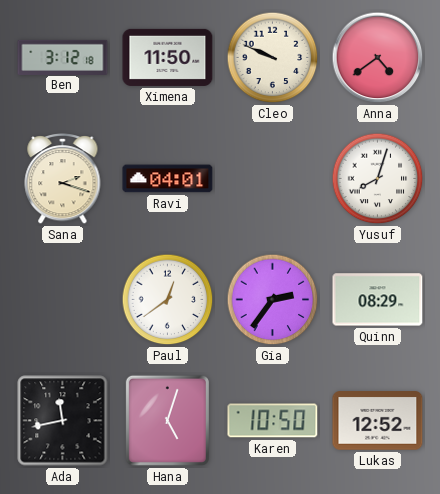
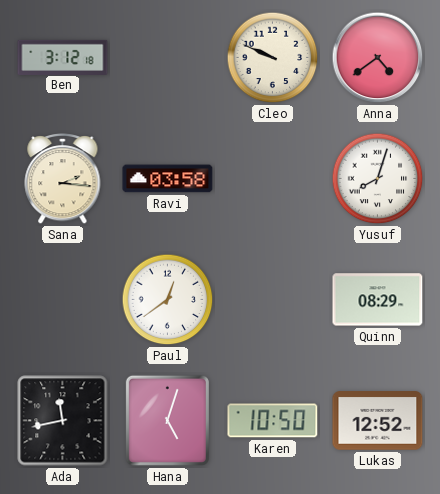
Ximena: 11:50 -> none
Sana: 2:18 -> 2:16
Ravi: 04:01 -> 03:58
Gia: 2:36 -> none
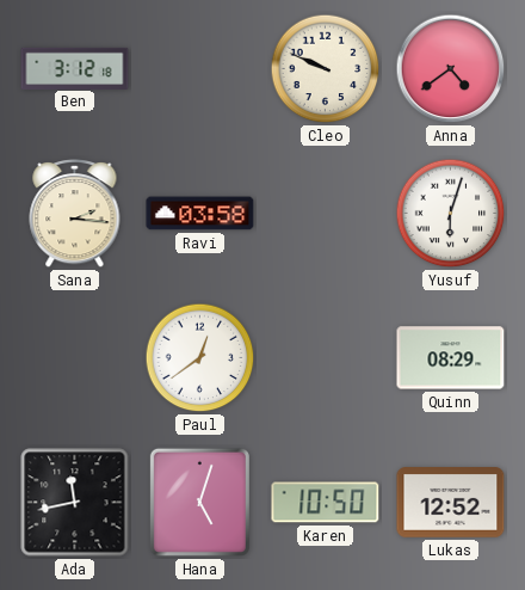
Yusuf: 8:03 -> 6:03
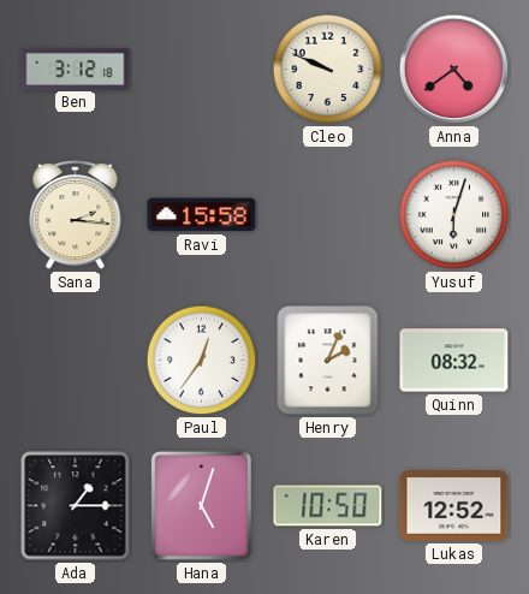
Ravi: 03:58 -> 15:58
Paul: 12:39 -> 12:36
Henry: none -> 2:04
Quinn: 08:29 -> 08:32
Ada: 11:43 -> 1:15
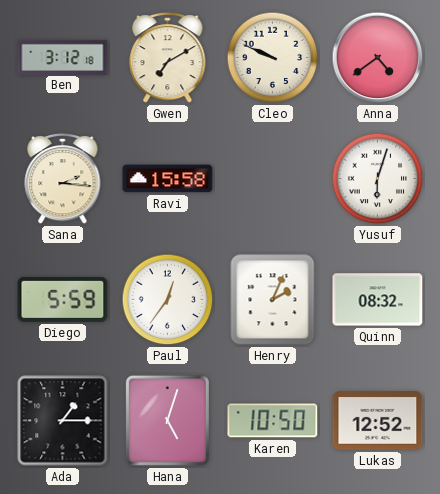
Gwen: none -> 7:10
Diego: none -> 5:59
